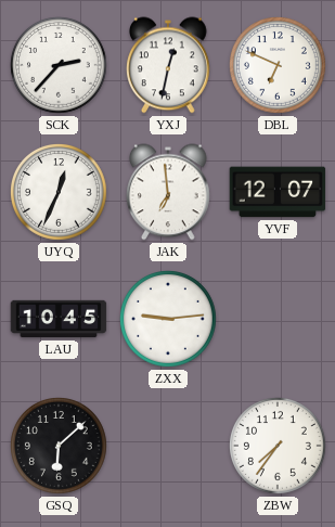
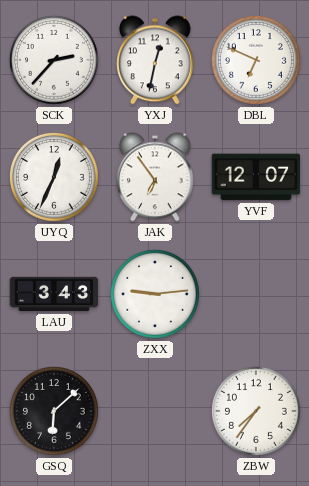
JAK: 6:59 -> 6:54
LAU: 10:45 -> 3:43
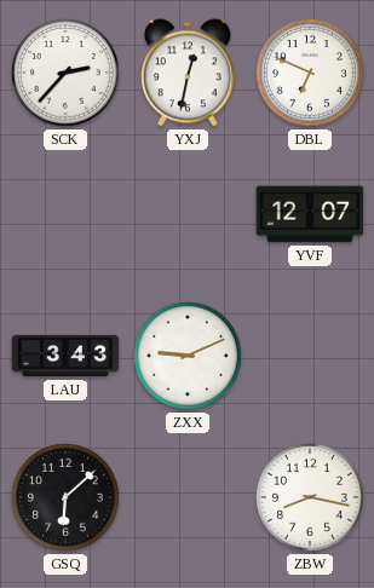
UYQ: 12:34 -> none
JAK: 6:54 -> none
ZXX: 9:14 -> 9:11
ZBW: 7:36 -> 8:17
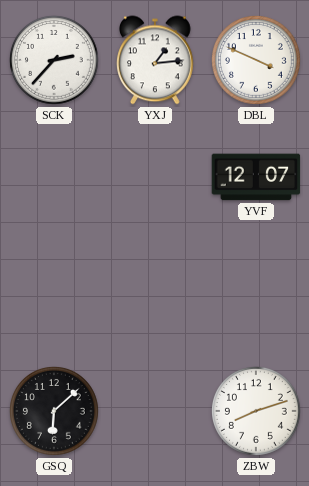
YXJ: 12:32 -> 1:14
DBL: 6:49 -> 3:49
LAU: 3:43 -> none
ZXX: 9:11 -> none
ZBW: 8:17 -> 8:12
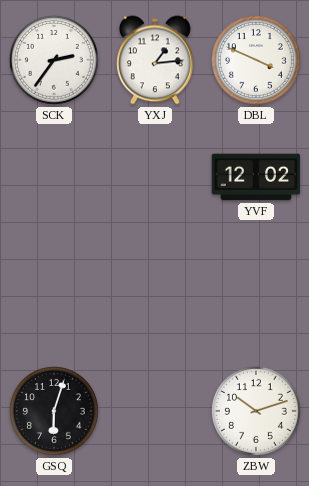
SCK: 2:37 -> 2:36
YVF: 12:07 -> 12:02
GSQ: 6:08 -> 6:03
ZBW: 8:12 -> 10:12
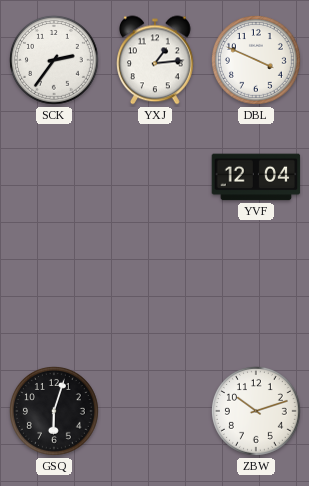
YVF: 12:02 -> 12:04
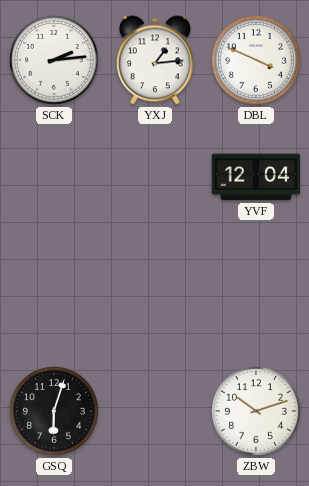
SCK: 2:36 -> 2:14
